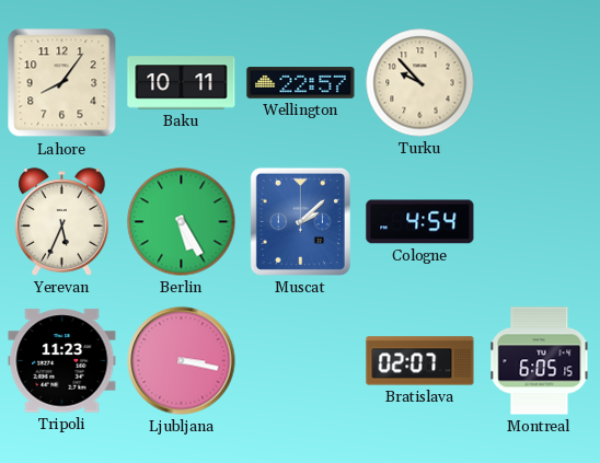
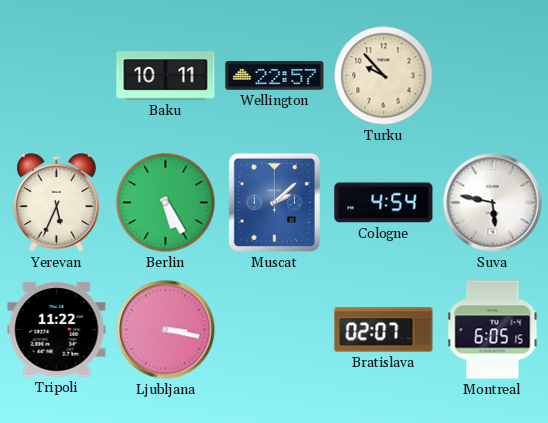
Lahore: 8:06 -> none
Suva: none -> 5:47
Tripoli: 11:23 -> 11:22
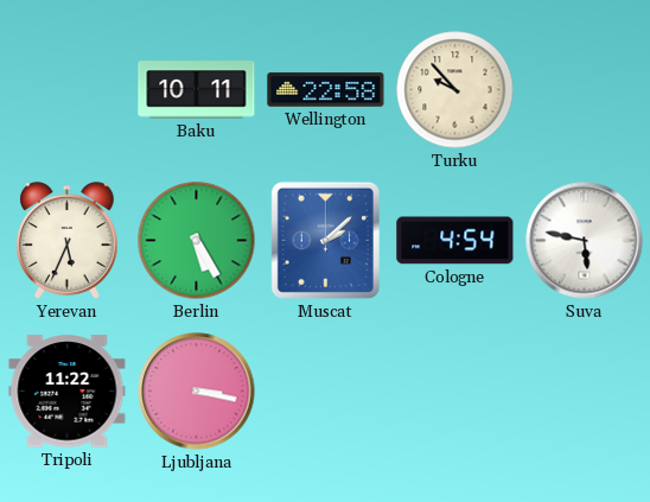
Wellington: 22:57 -> 22:58
Bratislava: 02:07 -> none
Montreal: 6:05 -> none
